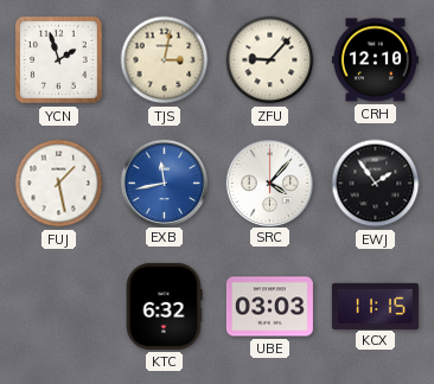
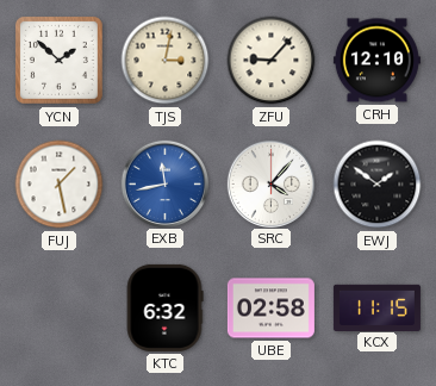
YCN: 1:57 -> 1:52
EWJ: 1:54 -> 1:51
UBE: 03:03 -> 02:58
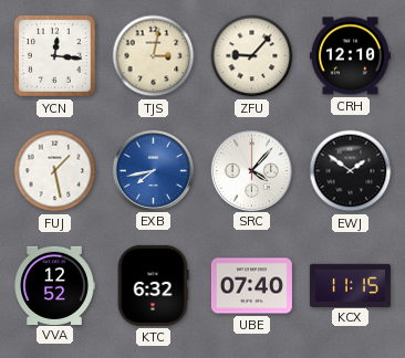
YCN: 1:52 -> 12:16
EXB: 11:43 -> 7:43
VVA: none -> 12:52
UBE: 02:58 -> 07:40
